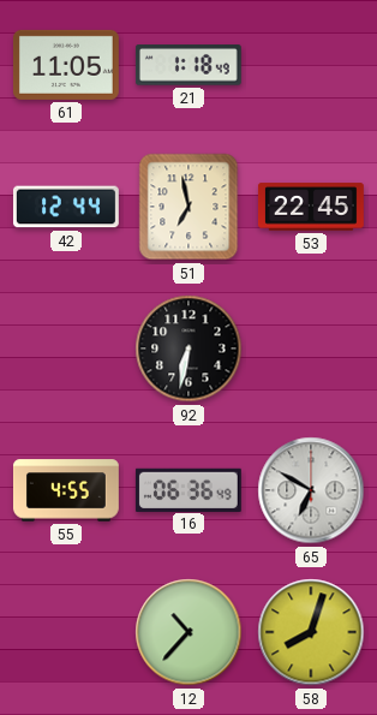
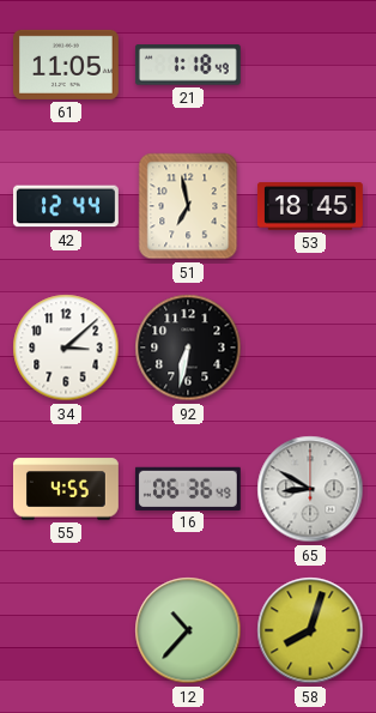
53: 22:45 -> 18:45
34: none -> 3:08
65: 6:50 -> 8:50
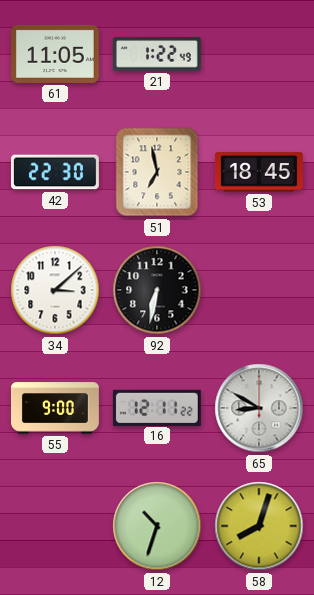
21: 1:18 -> 1:22
42: 12:44 -> 22:30
55: 4:55 -> 9:00
16: 06:36 -> 12:11
12: 10:37 -> 10:33
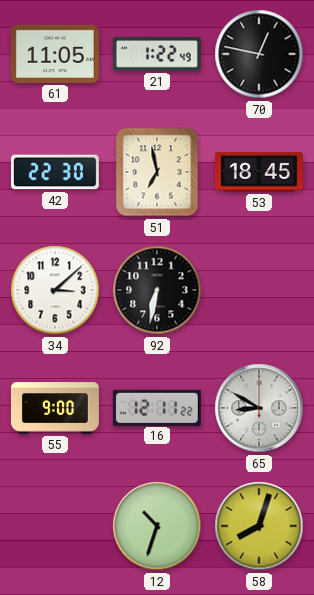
70: none -> 12:47
